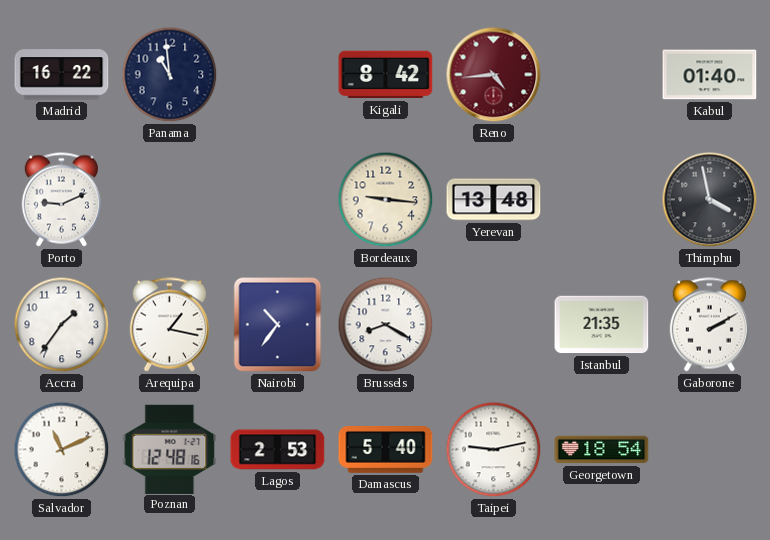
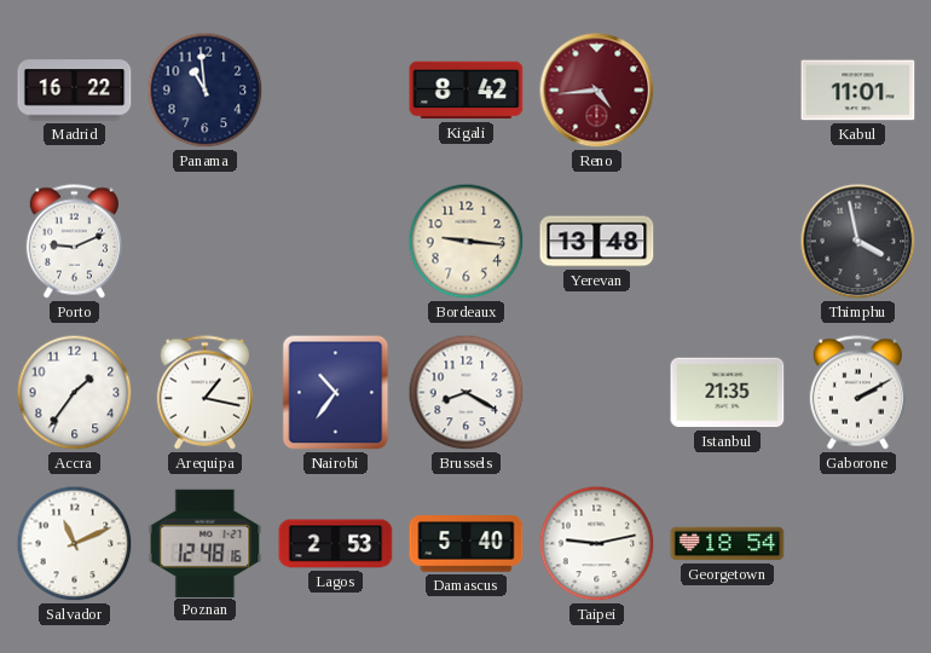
Kabul: 01:40 -> 11:01
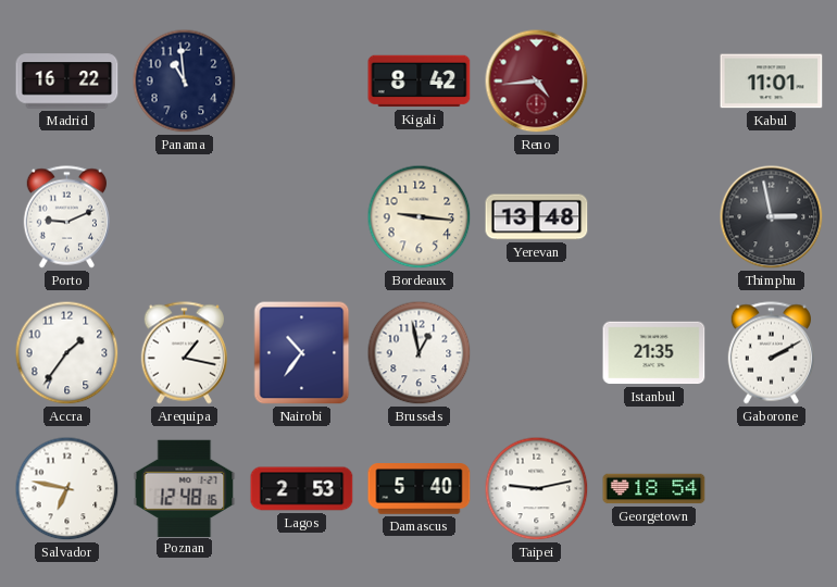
Thimphu: 3:58 -> 2:58
Brussels: 8:20 -> 12:58
Salvador: 11:11 -> 6:47
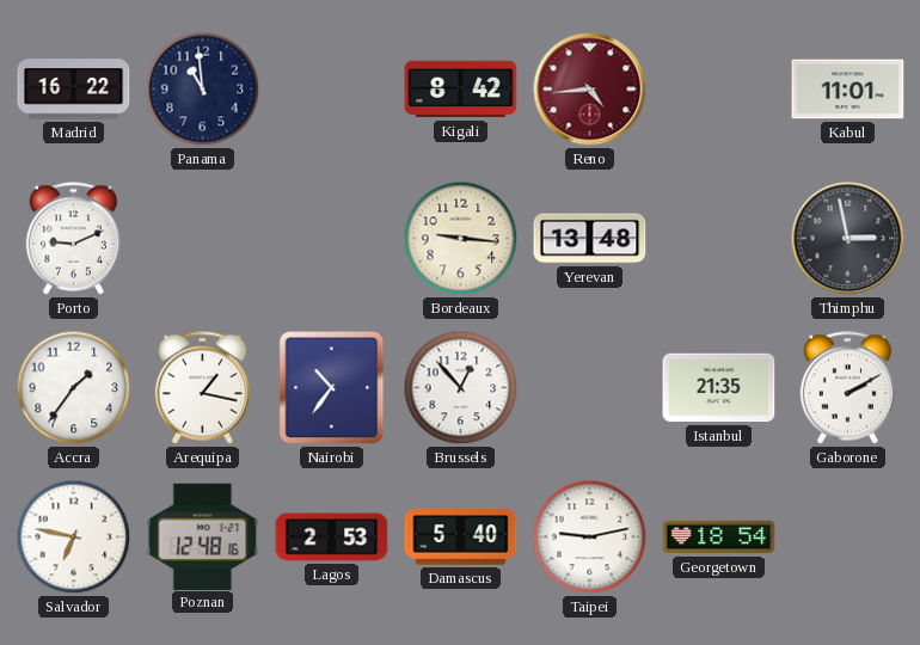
Brussels: 12:58 -> 12:53
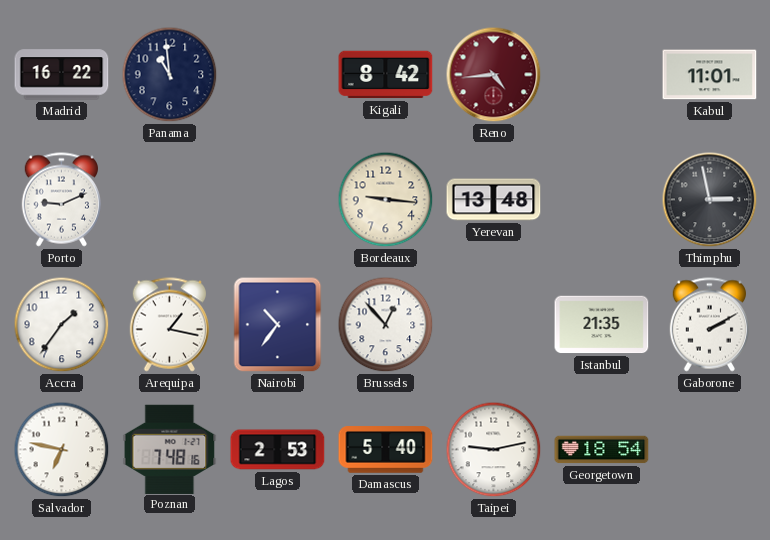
Poznan: 12:48 -> 7:48
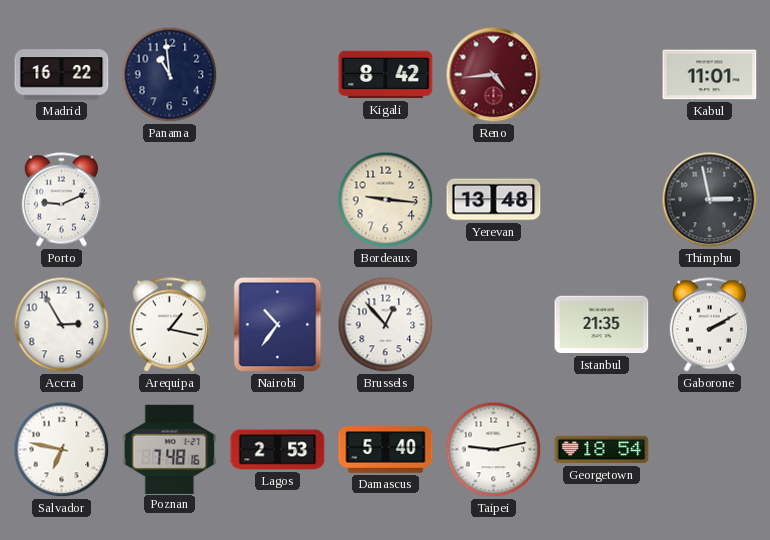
Accra: 1:36 -> 2:55
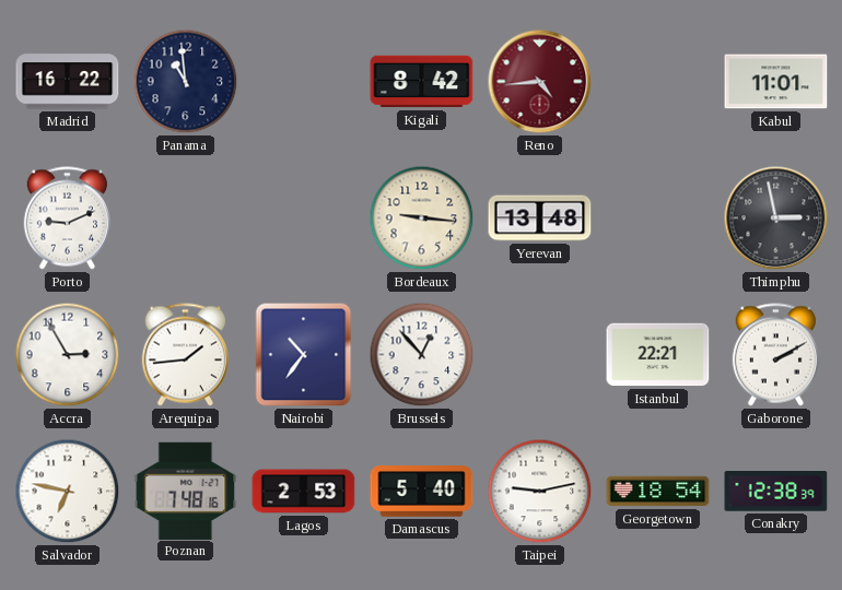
Arequipa: 1:17 -> 1:44
Istanbul: 21:35 -> 22:21
Conakry: none -> 12:38
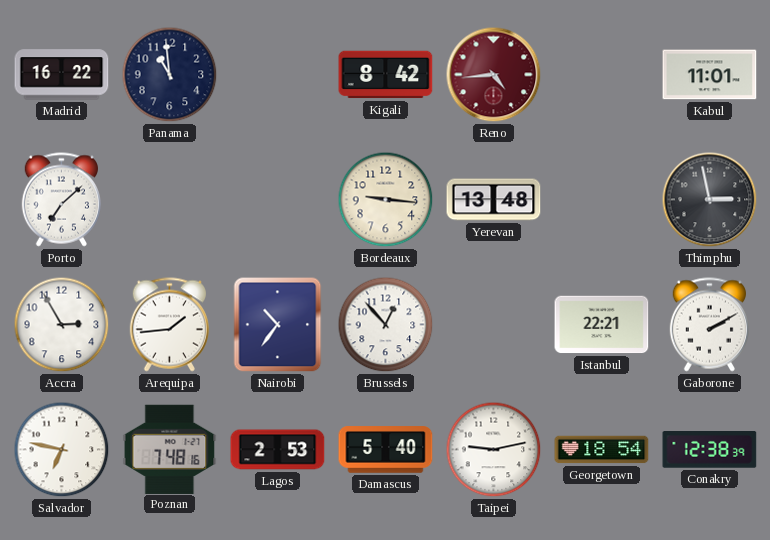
Porto: 9:11 -> 7:08
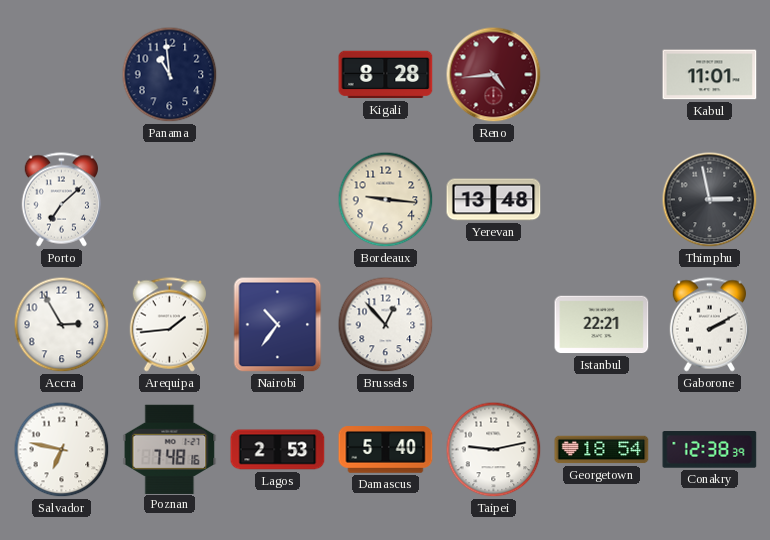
Madrid: 16:22 -> none
Kigali: 8:42 -> 8:28
